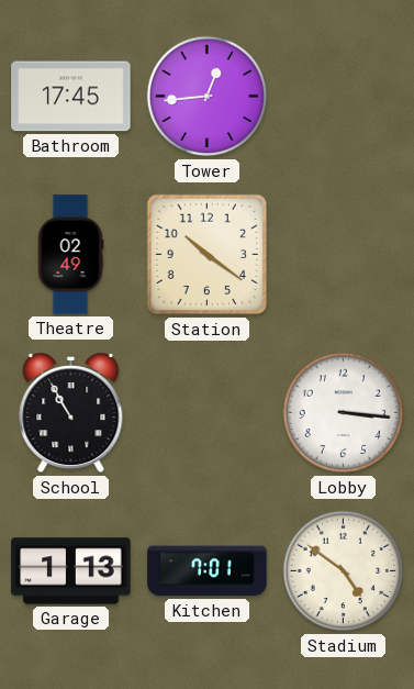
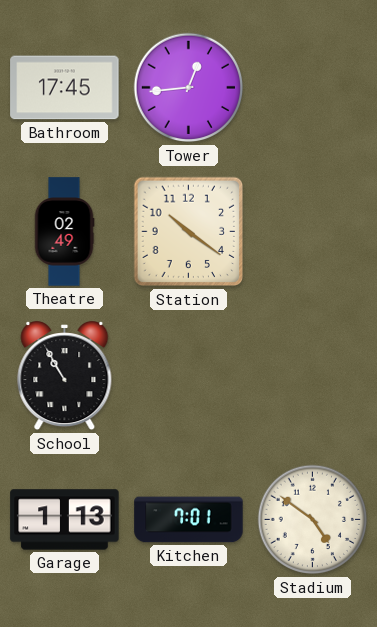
Lobby: 3:16 -> none
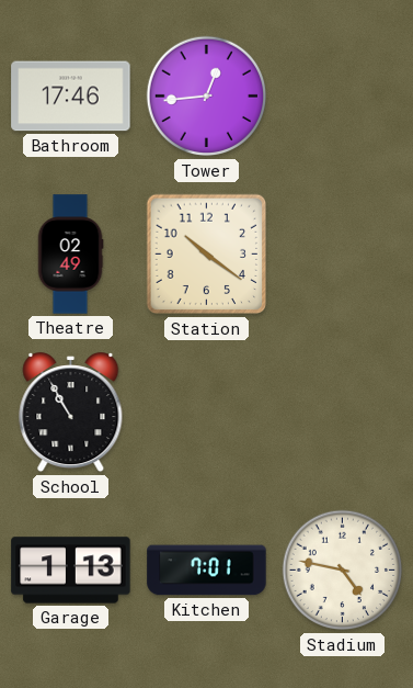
Bathroom: 17:45 -> 17:46
Stadium: 4:51 -> 4:47
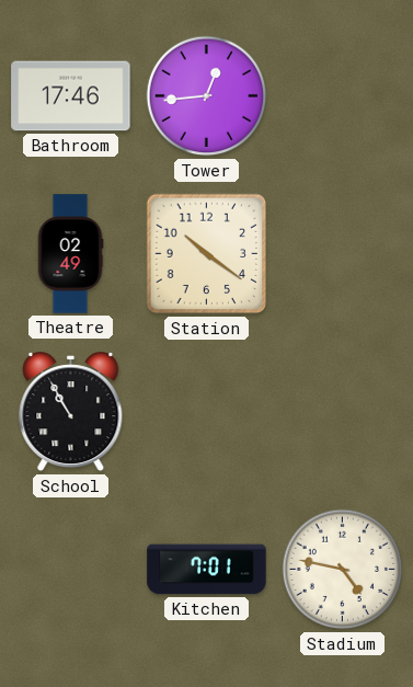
Garage: 1:13 -> none
